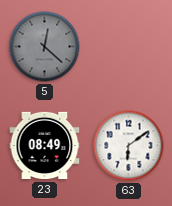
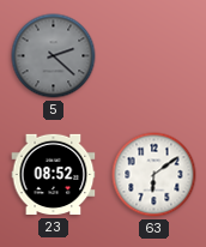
5: 12:22 -> 2:22
23: 08:49 -> 08:52
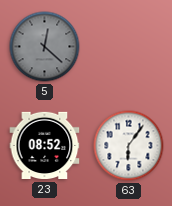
5: 2:22 -> 12:22
63: 6:09 -> 6:06
